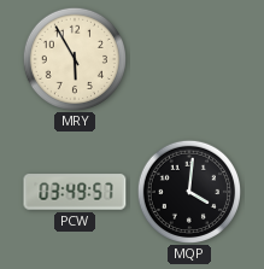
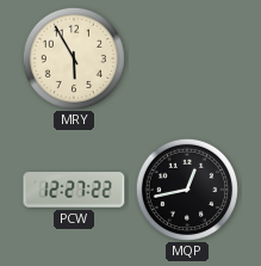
PCW: 03:49 -> 12:27
MQP: 4:01 -> 12:43
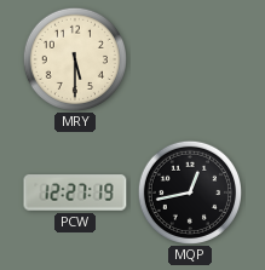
MRY: 5:55 -> 5:30
PCW: 12:27:22 -> 12:27:19
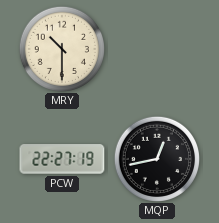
MRY: 5:30 -> 10:30
PCW: 12:27 -> 22:27
